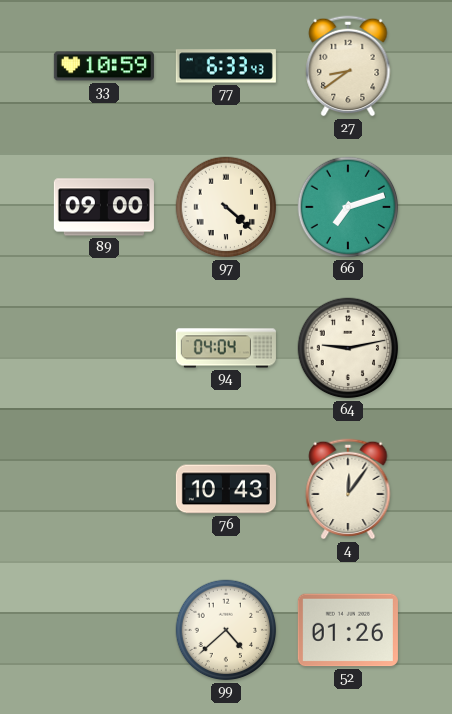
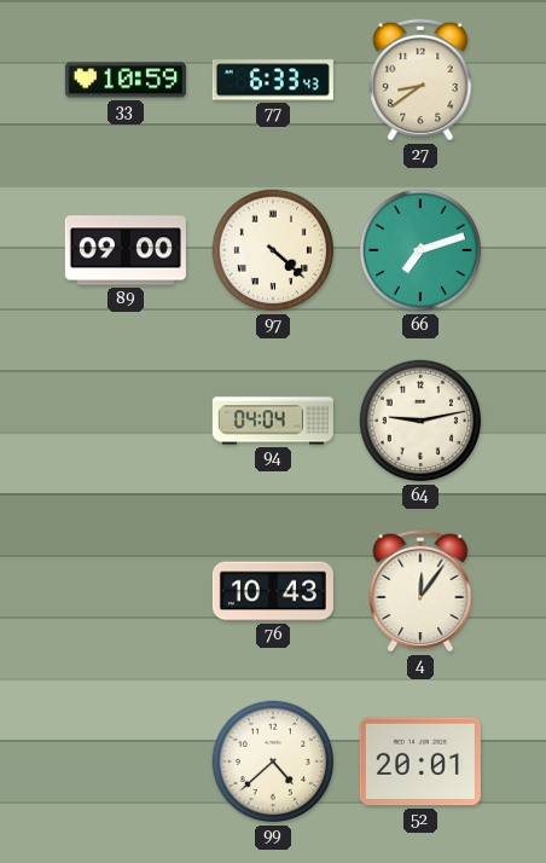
52: 01:26 -> 20:01
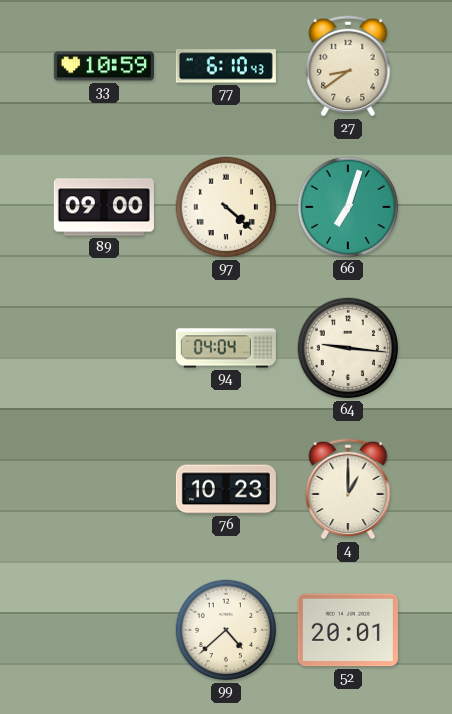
77: 6:33 -> 6:10
66: 7:12 -> 7:03
64: 9:13 -> 9:16
76: 10:43 -> 10:23
4: 12:06 -> 1:00
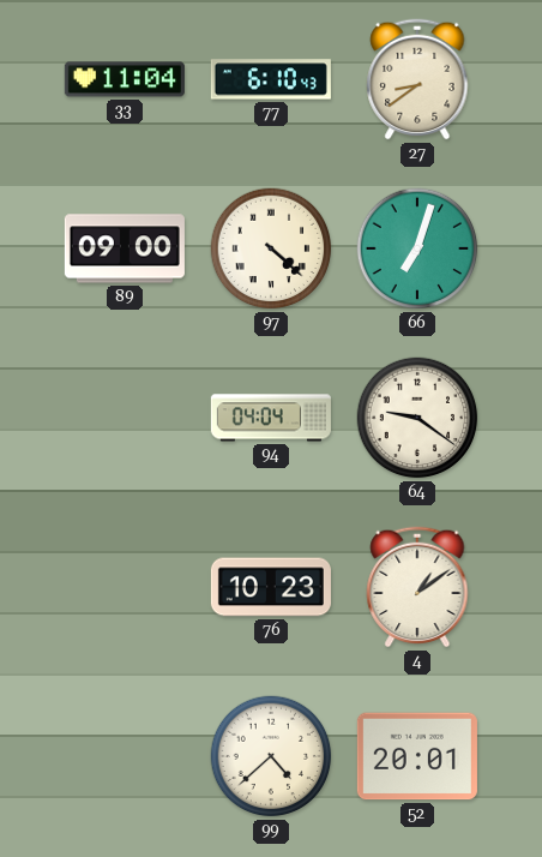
33: 10:59 -> 11:04
64: 9:16 -> 9:21
4: 1:00 -> 1:09
